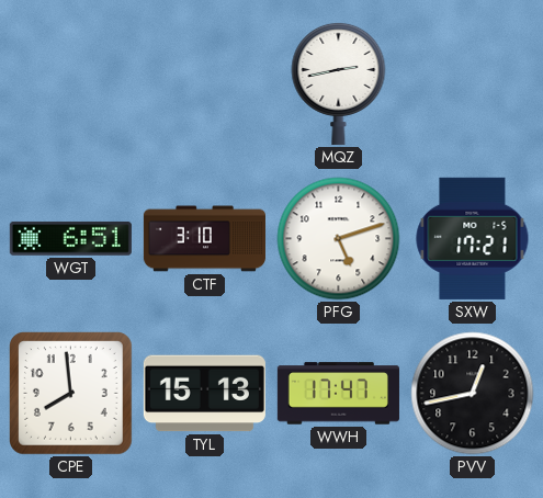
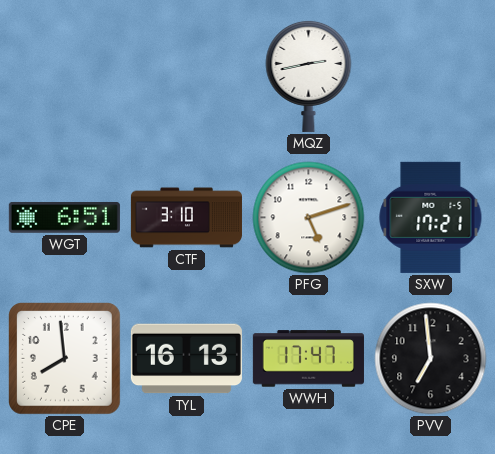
TYL: 15:13 -> 16:13
PVV: 12:43 -> 6:59
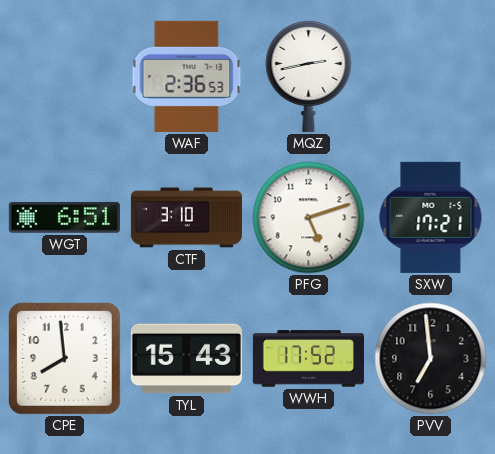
WAF: none -> 2:36
TYL: 16:13 -> 15:43
WWH: 17:47 -> 17:52
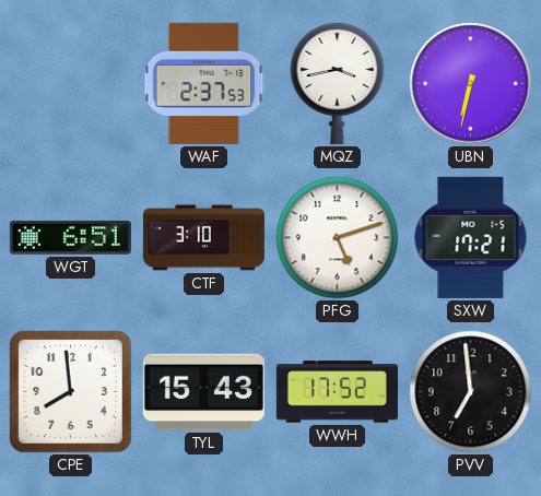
WAF: 2:36 -> 2:37
MQZ: 2:43 -> 3:43
UBN: none -> 6:32
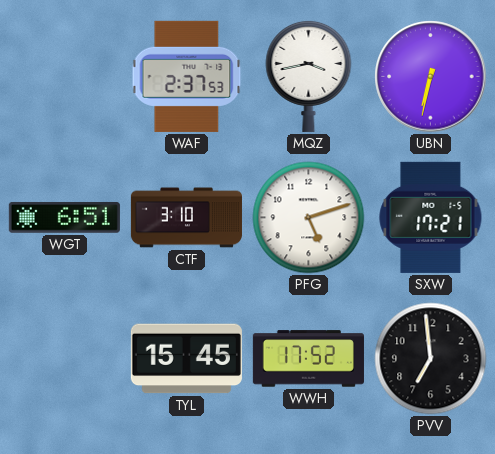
CPE: 7:59 -> none
TYL: 15:43 -> 15:45
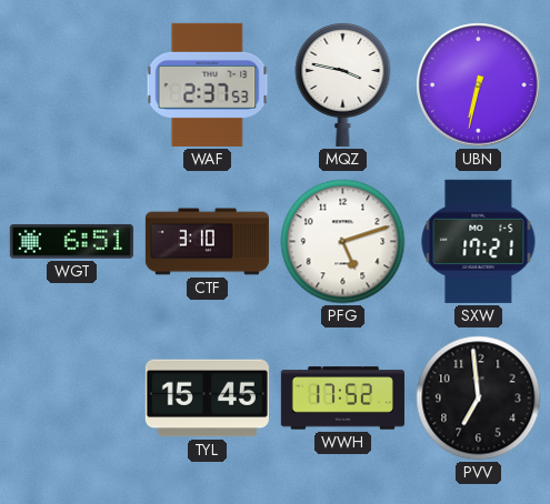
MQZ: 3:43 -> 3:47
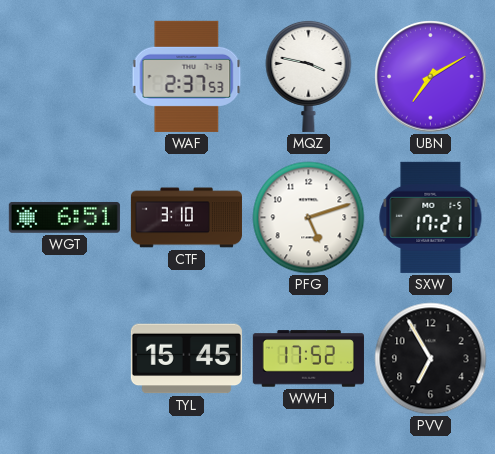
UBN: 6:32 -> 7:10
PVV: 6:59 -> 6:55
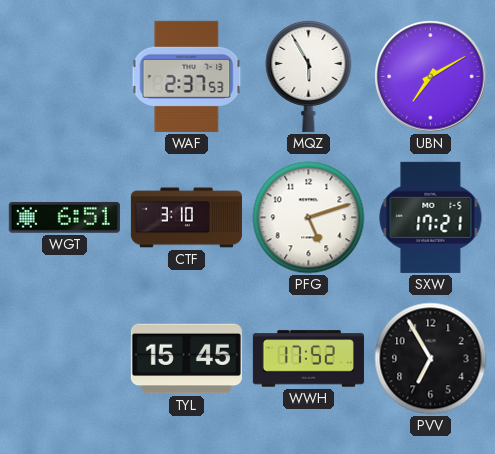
MQZ: 3:47 -> 5:55
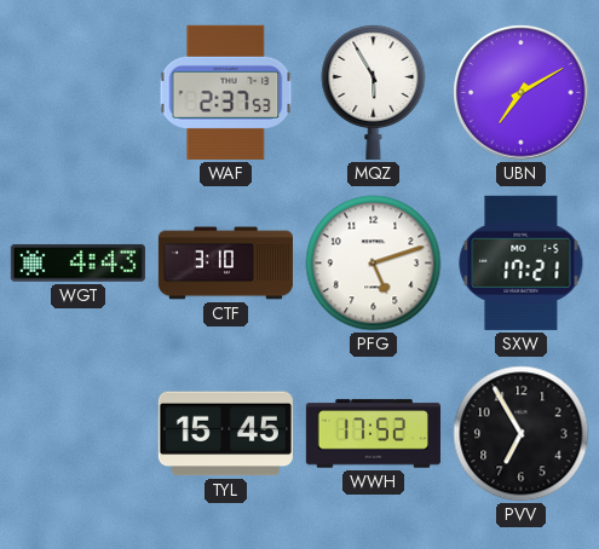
WGT: 6:51 -> 4:43
